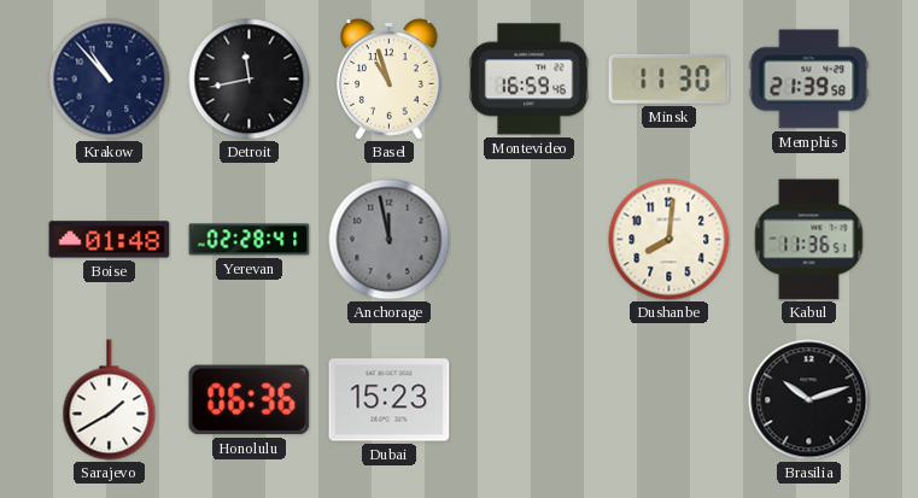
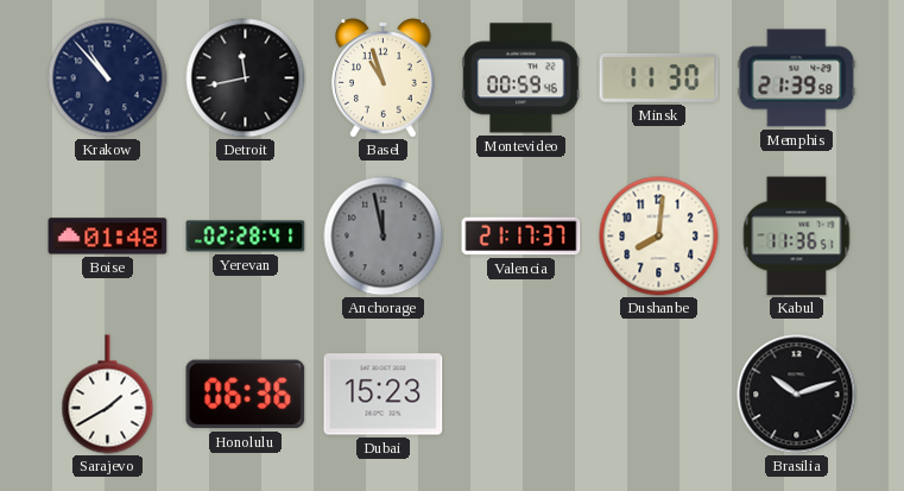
Montevideo: 16:59 -> 00:59
Valencia: none -> 21:17
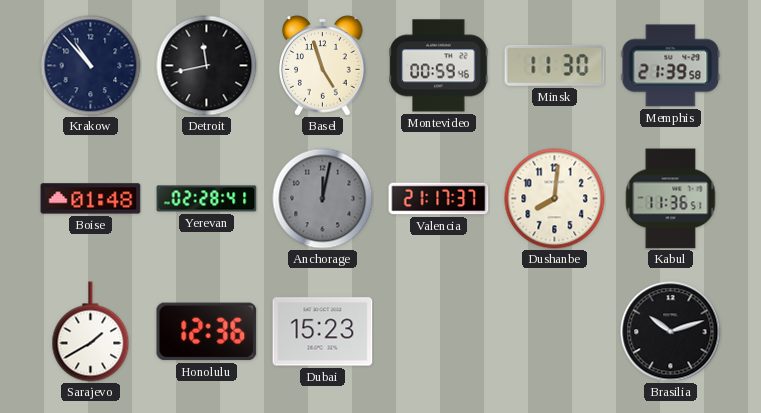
Basel: 10:57 -> 4:57
Anchorage: 11:58 -> 12:02
Honolulu: 06:36 -> 12:36
